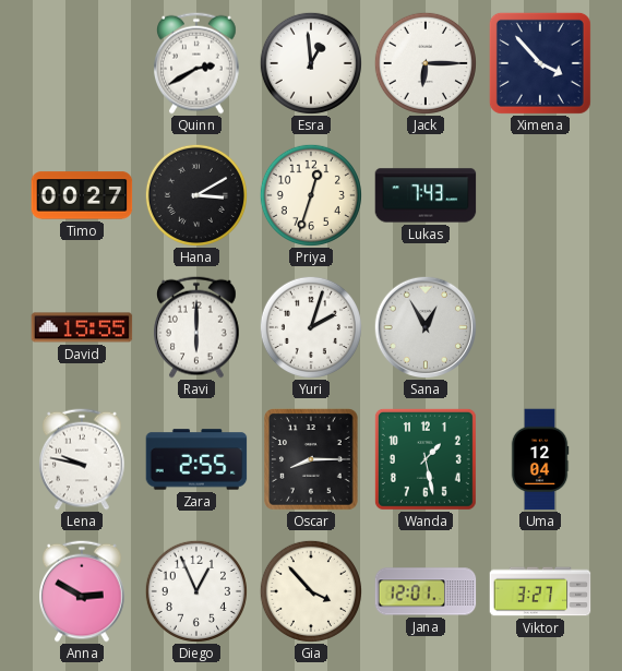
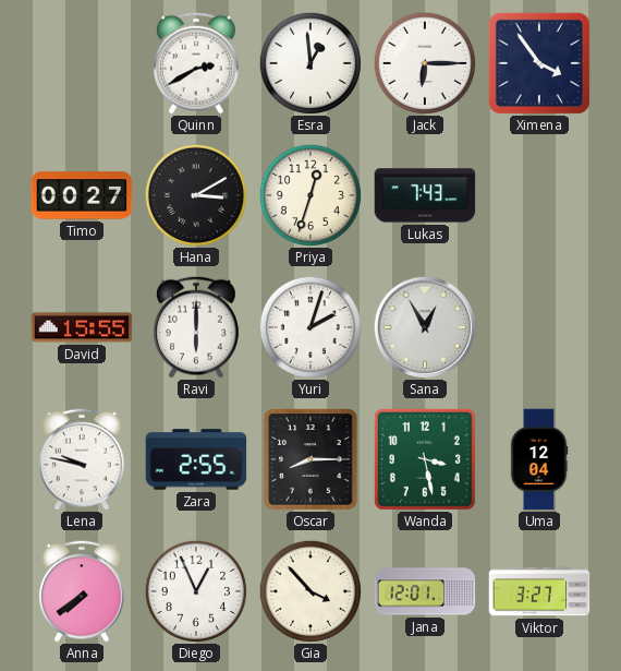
Ximena: 3:53 -> 3:54
Wanda: 1:28 -> 3:28
Anna: 2:50 -> 7:39
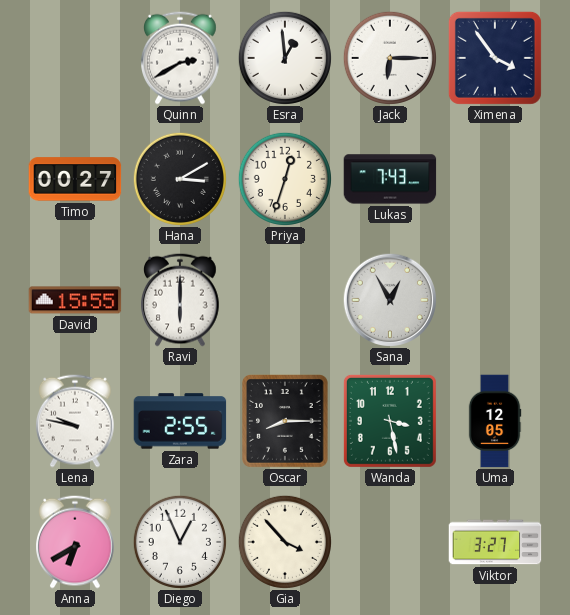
Yuri: 2:03 -> none
Uma: 12:04 -> 12:05
Anna: 7:39 -> 6:40
Jana: 12:01 -> none
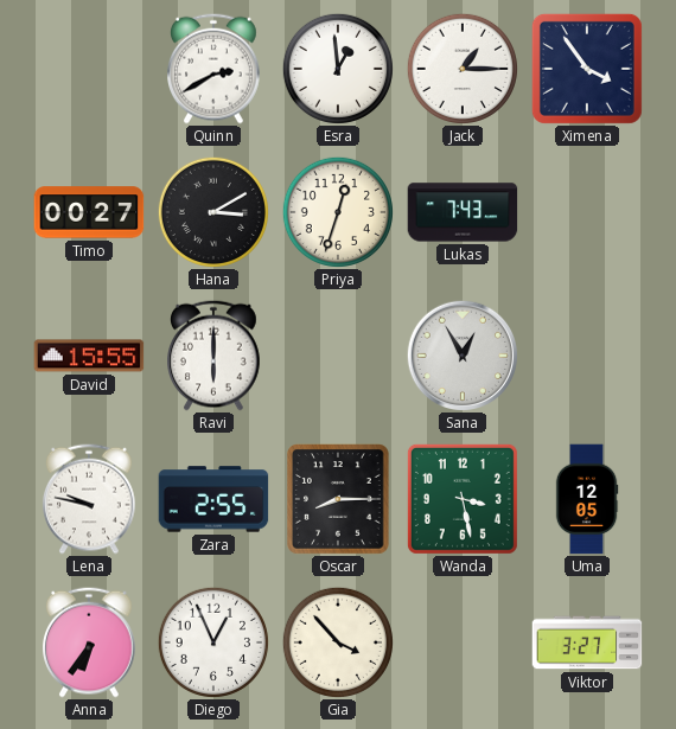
Jack: 6:15 -> 1:15
Anna: 6:40 -> 6:36
